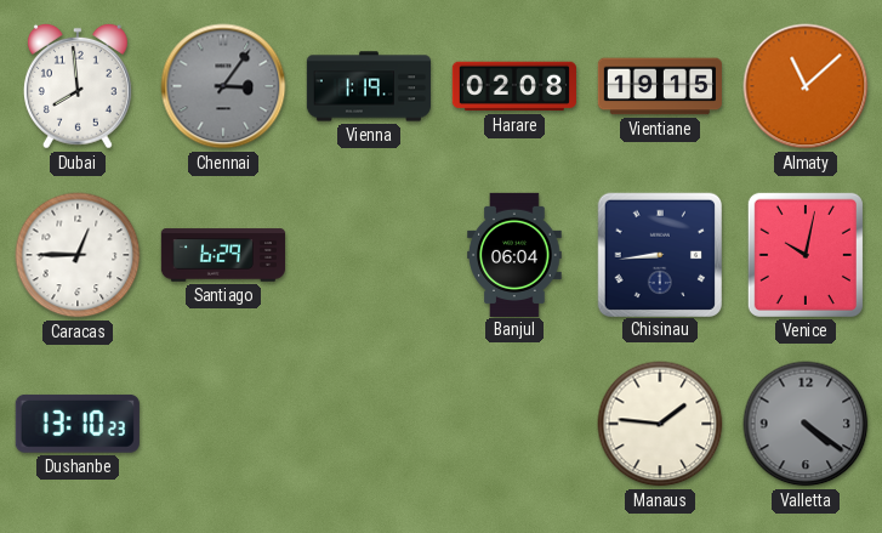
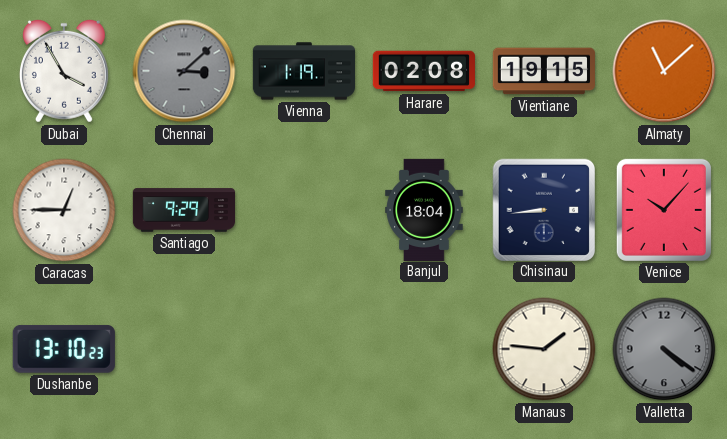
Dubai: 7:59 -> 3:55
Chennai: 3:06 -> 3:08
Santiago: 6:29 -> 9:29
Banjul: 06:04 -> 18:04
Venice: 10:02 -> 10:07
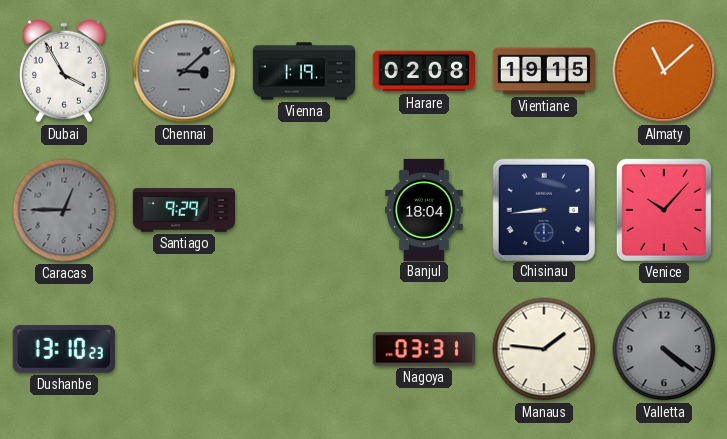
Caracas dial: white -> grey
Nagoya: none -> 03:31
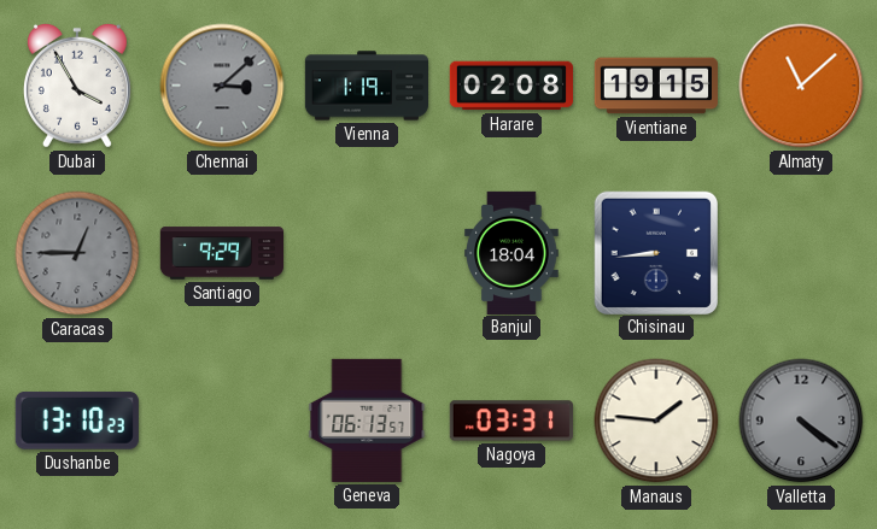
Venice: 10:07 -> none
Geneva: none -> 06:13
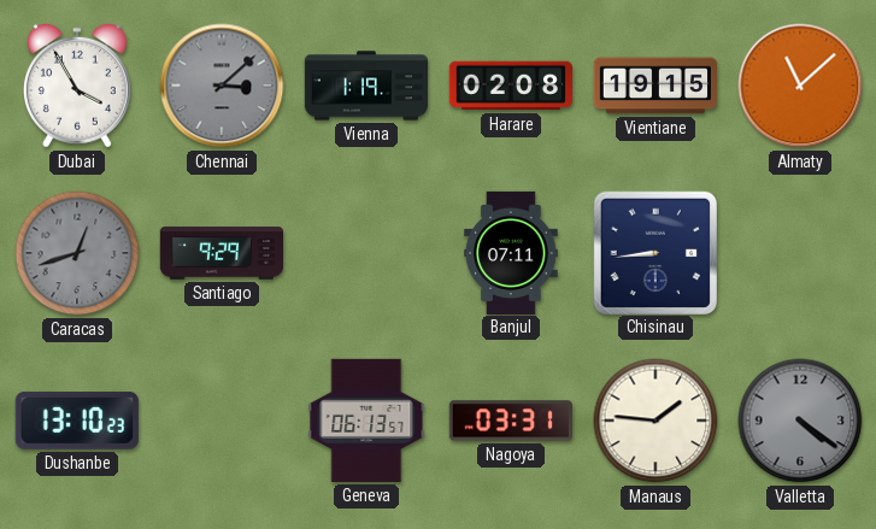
Caracas: 12:45 -> 12:42
Banjul: 18:04 -> 07:11
